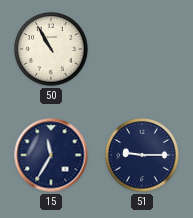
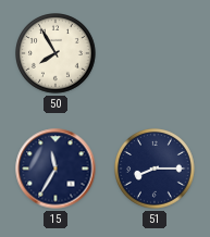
50: 10:55 -> 7:55
51: 9:15 -> 8:15
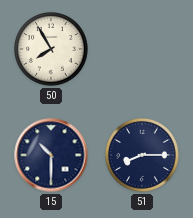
15: 11:35 -> 10:30
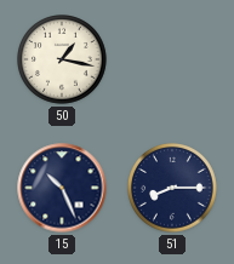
50: 7:55 -> 1:17
15: 10:30 -> 10:26
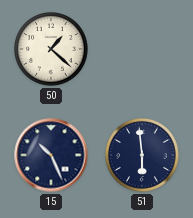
50: 1:17 -> 1:22
51: 8:15 -> 5:59
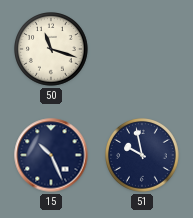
50: 1:22 -> 11:18
51: 5:59 -> 9:58
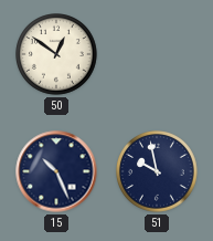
50: 11:18 -> 12:51
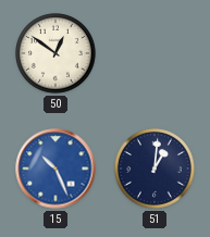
15 dial: navy -> blue
51: 9:58 -> 1:01
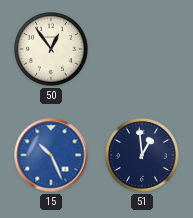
50: 12:51 -> 12:54
51: 1:01 -> 12:59
